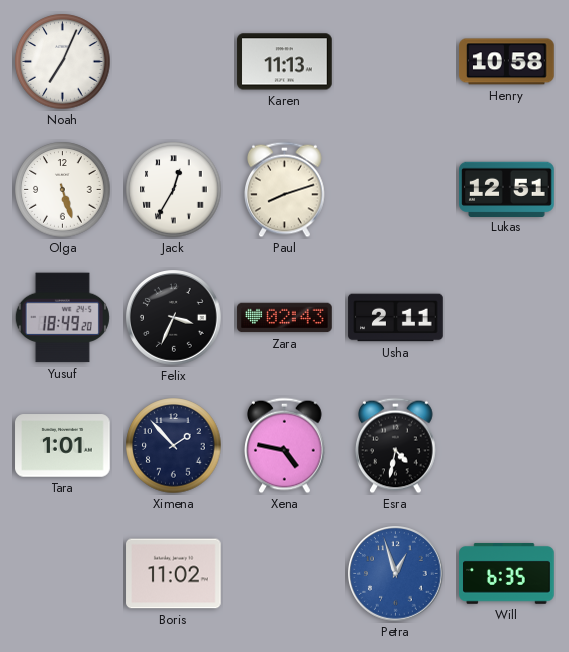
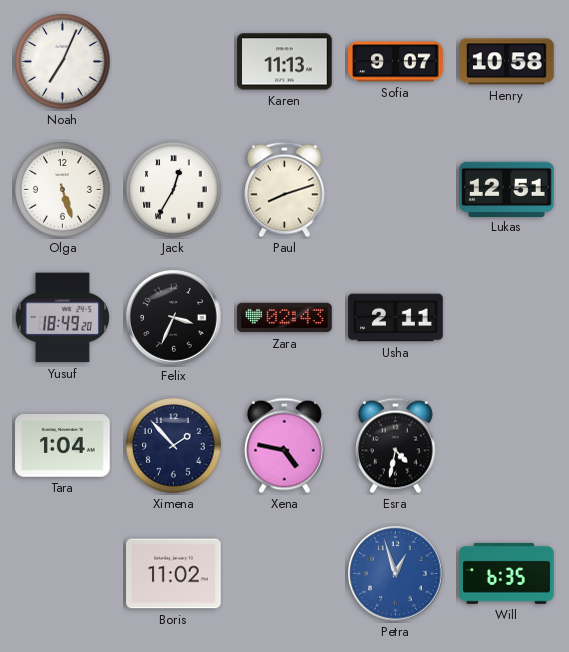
Sofia: none -> 9:07
Tara: 1:01 -> 1:04
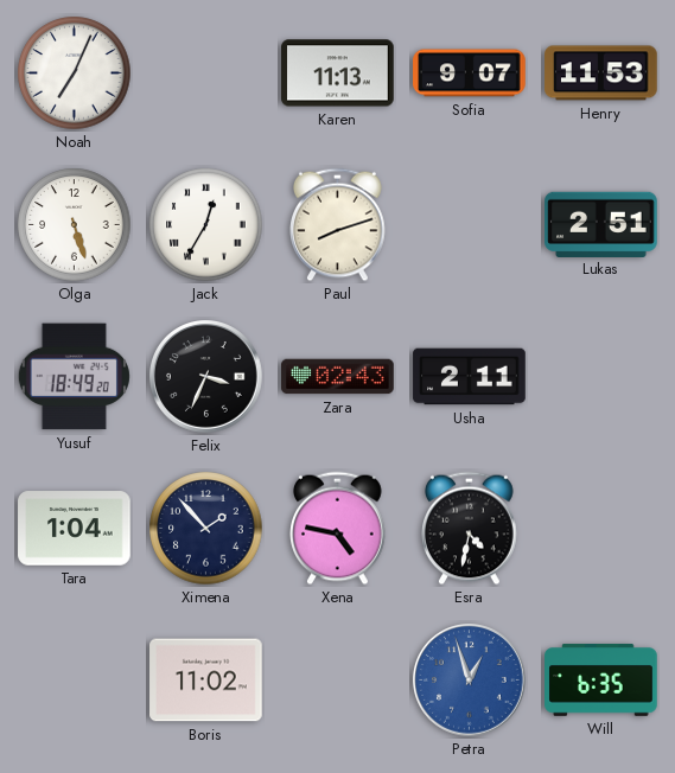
Henry: 10:58 -> 11:53
Lukas: 12:51 -> 2:51
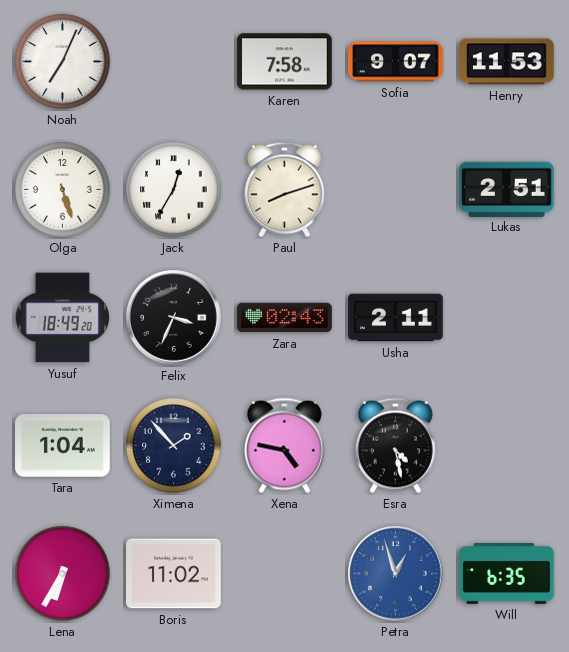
Karen: 11:13 -> 7:58
Esra: 4:32 -> 4:28
Lena: none -> 6:35
